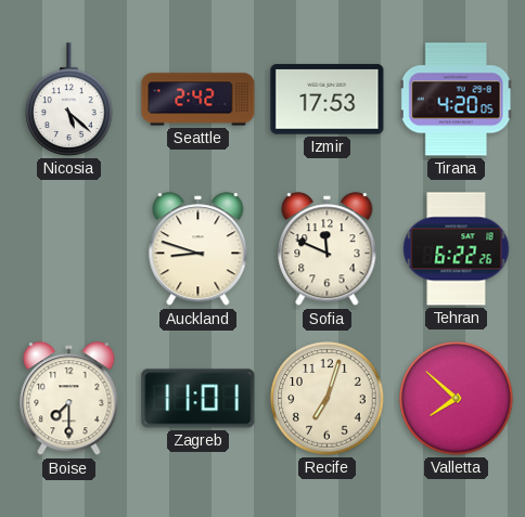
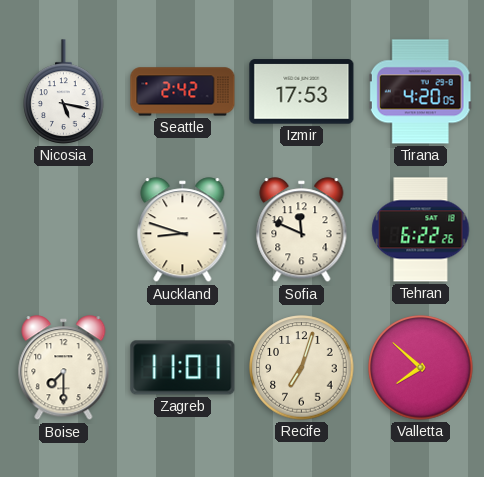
Nicosia: 5:22 -> 5:17
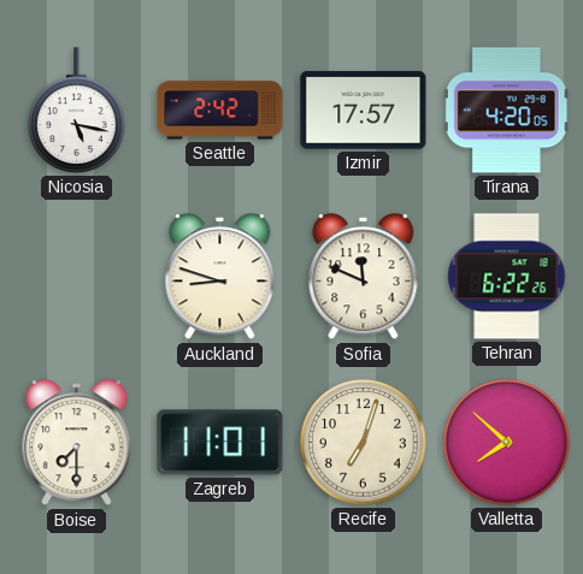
Izmir: 17:53 -> 17:57
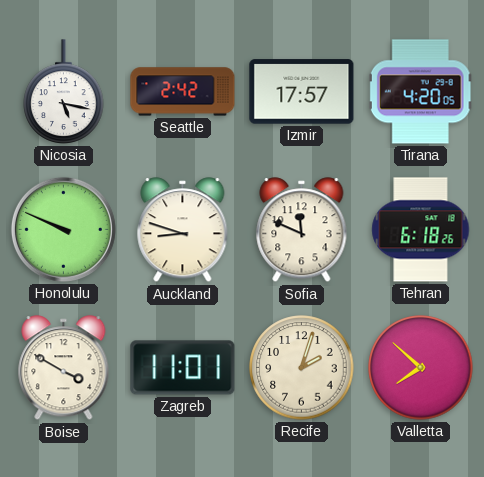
Honolulu: none -> 9:49
Tehran: 6:22 -> 6:18
Boise: 7:30 -> 3:50
Recife: 7:03 -> 2:03
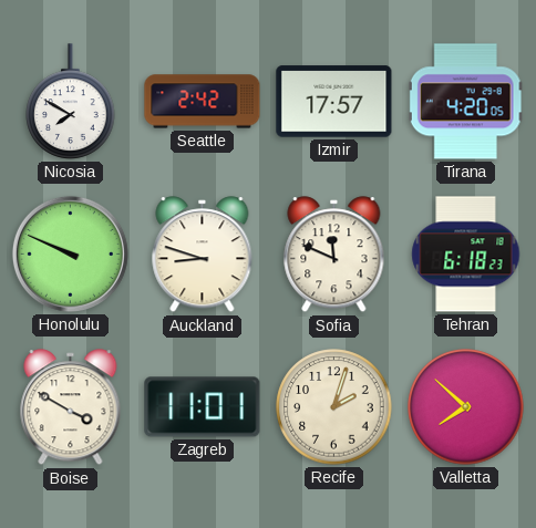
Nicosia: 5:17 -> 7:50
Tehran: 6:18:26 -> 6:18:23
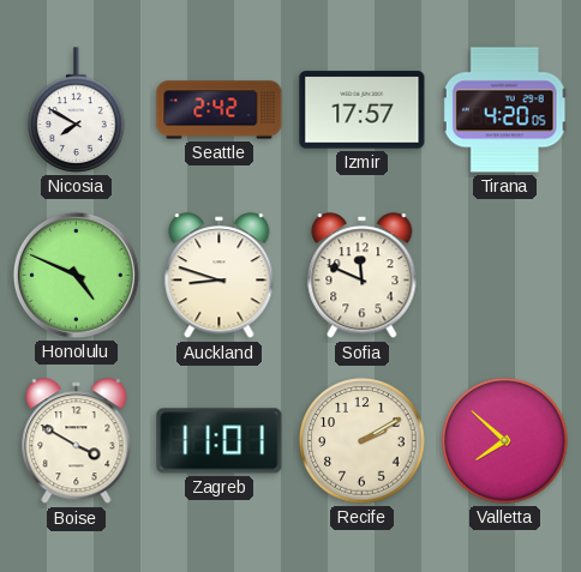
Honolulu: 9:49 -> 4:49
Tehran: 6:18 -> none
Recife: 2:03 -> 2:10
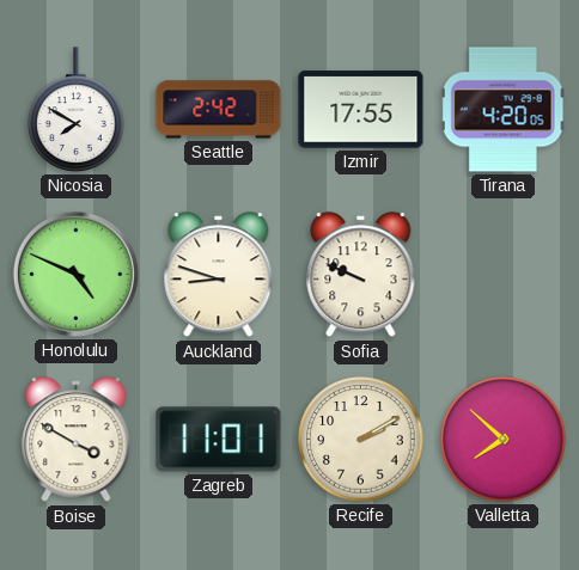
Izmir: 17:57 -> 17:55
Sofia: 11:49 -> 9:49
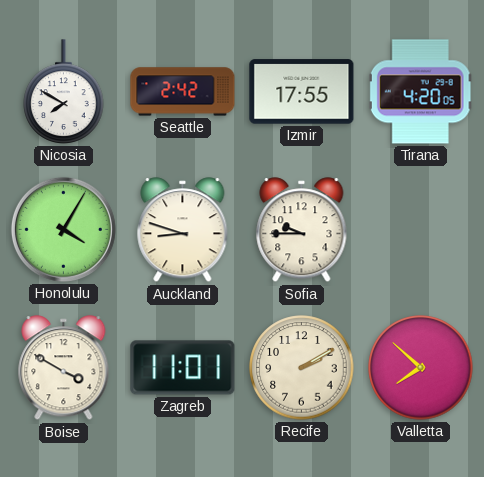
Honolulu: 4:49 -> 4:05
Sofia: 9:49 -> 9:45
